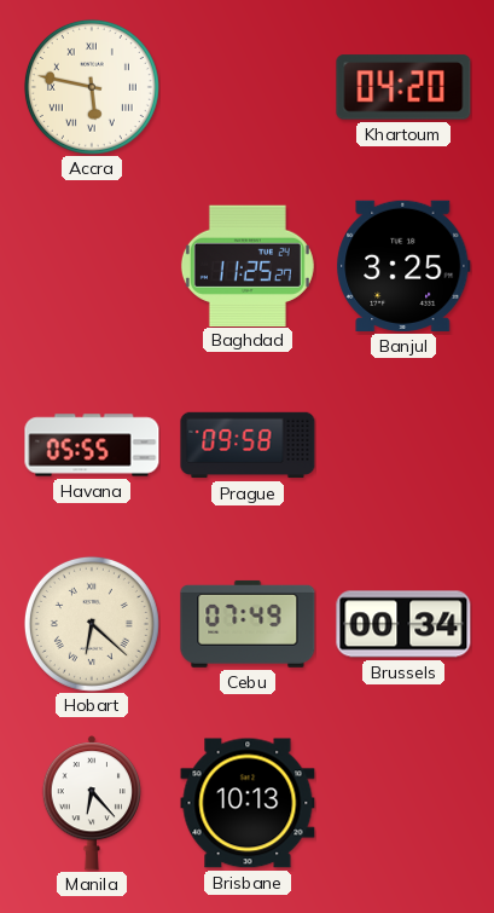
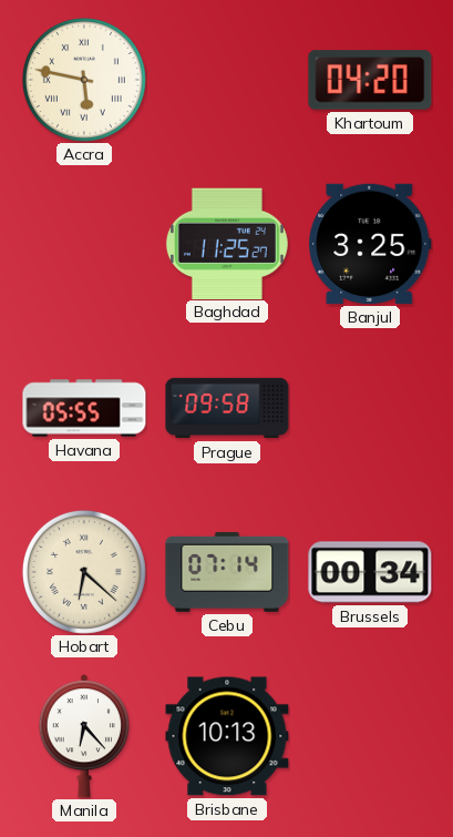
Cebu: 07:49 -> 07:14
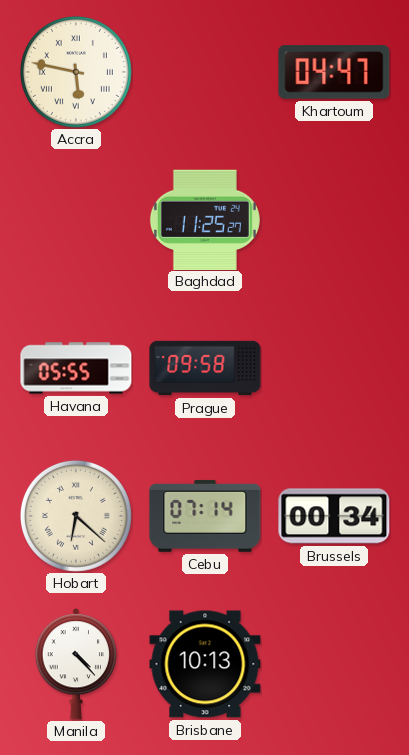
Khartoum: 04:20 -> 04:47
Banjul: 3:25 -> none
Manila: 6:23 -> 4:23
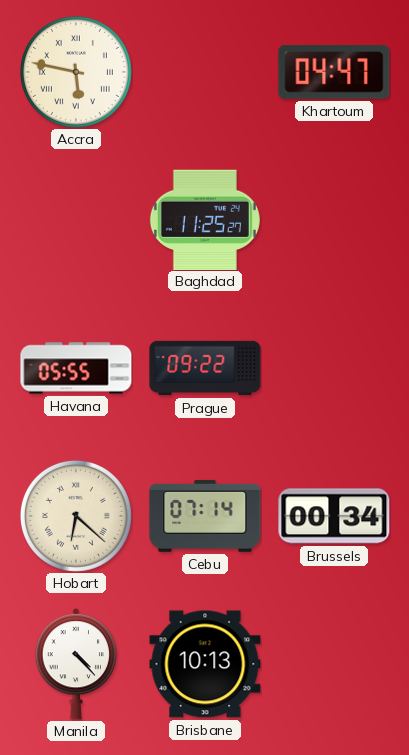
Prague: 09:58 -> 09:22
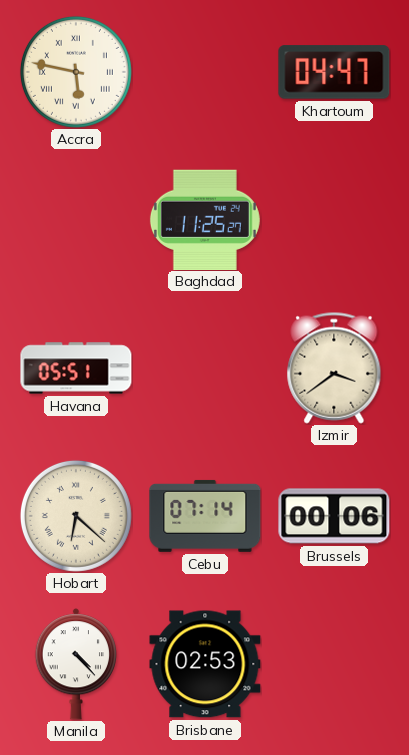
Havana: 05:55 -> 05:51
Prague: 09:22 -> none
Izmir: none -> 3:39
Brussels: 00:34 -> 00:06
Brisbane: 10:13 -> 02:53
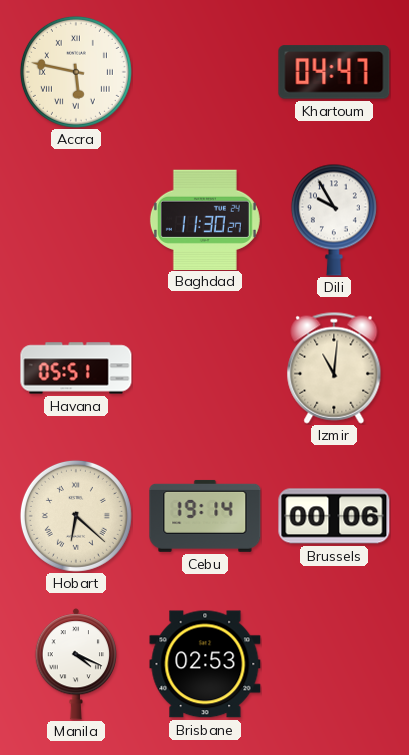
Baghdad: 11:25 -> 11:30
Dili: none -> 9:55
Izmir: 3:39 -> 11:01
Cebu: 07:14 -> 19:14
Manila: 4:23 -> 4:19
